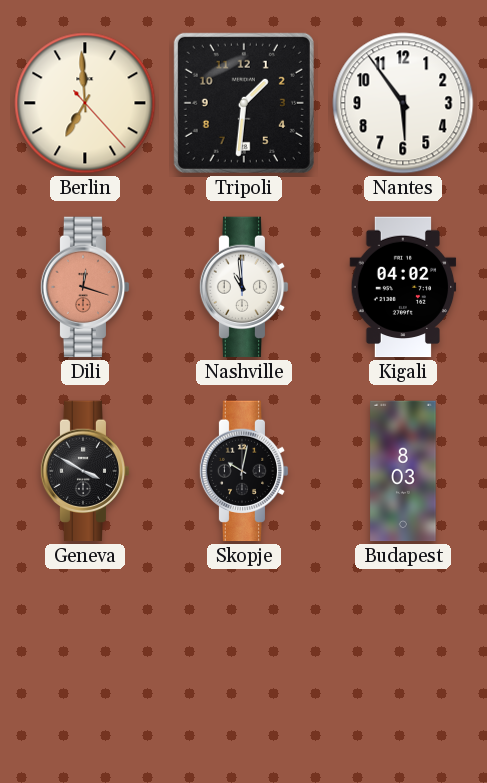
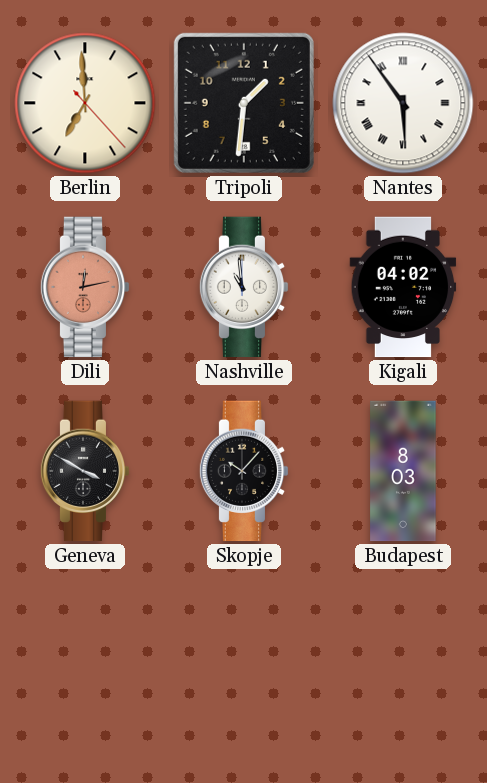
Nantes numerals: Arabic -> Roman
Dili: 12:18 -> 12:13
Skopje: 10:02 -> 10:07
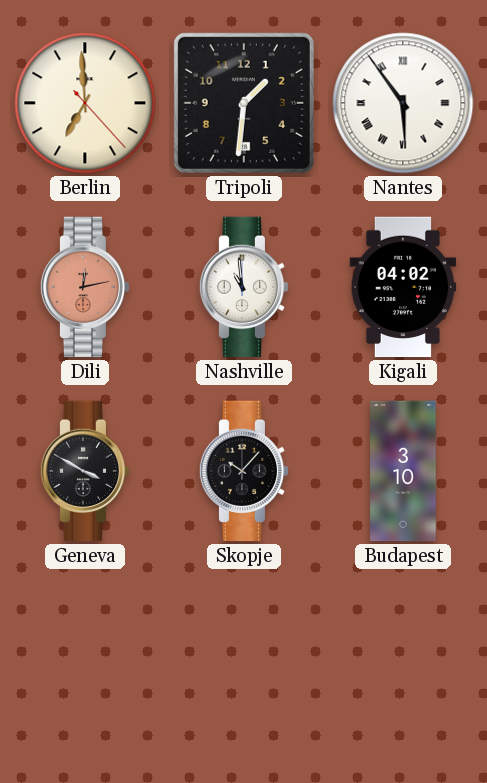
Budapest: 8:03 -> 3:10
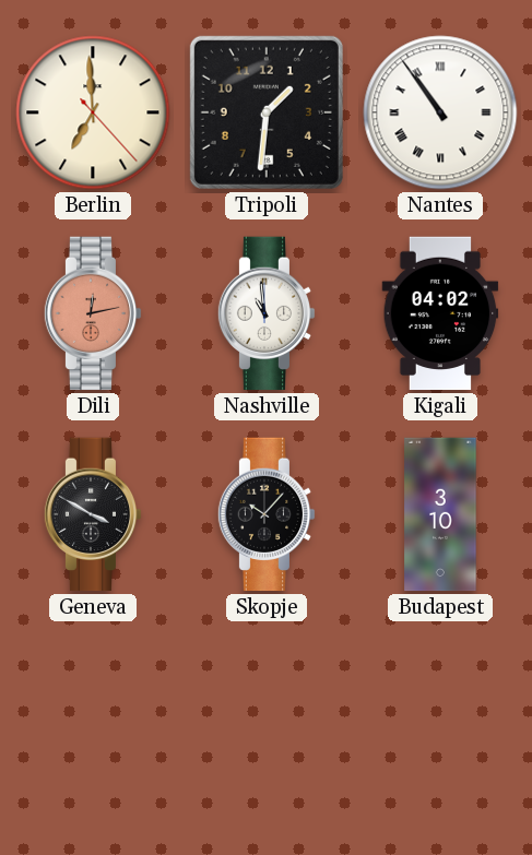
Nantes: 5:54 -> 10:54
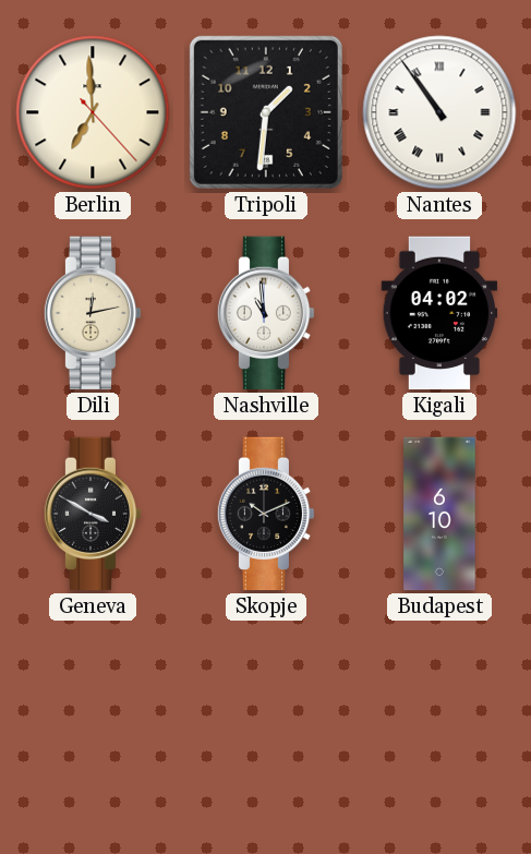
Dili dial: salmon -> cream
Skopje: 10:07 -> 10:11
Budapest: 3:10 -> 6:10
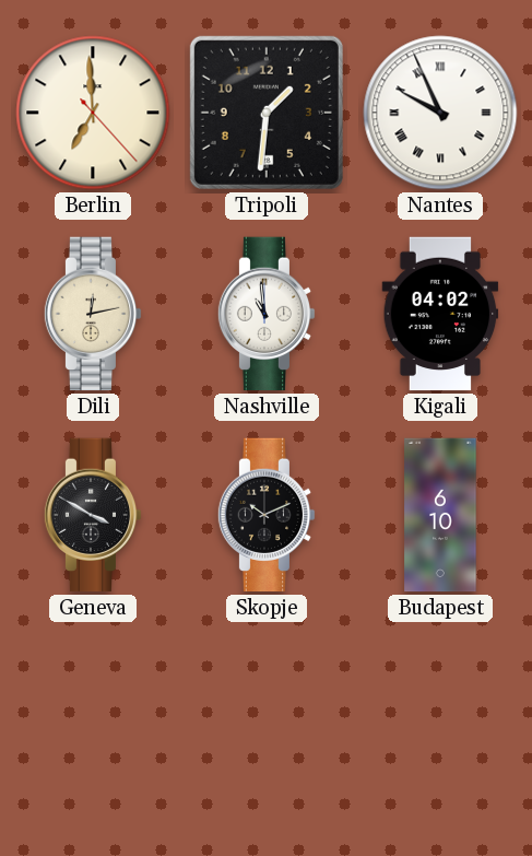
Nantes: 10:54 -> 9:56
